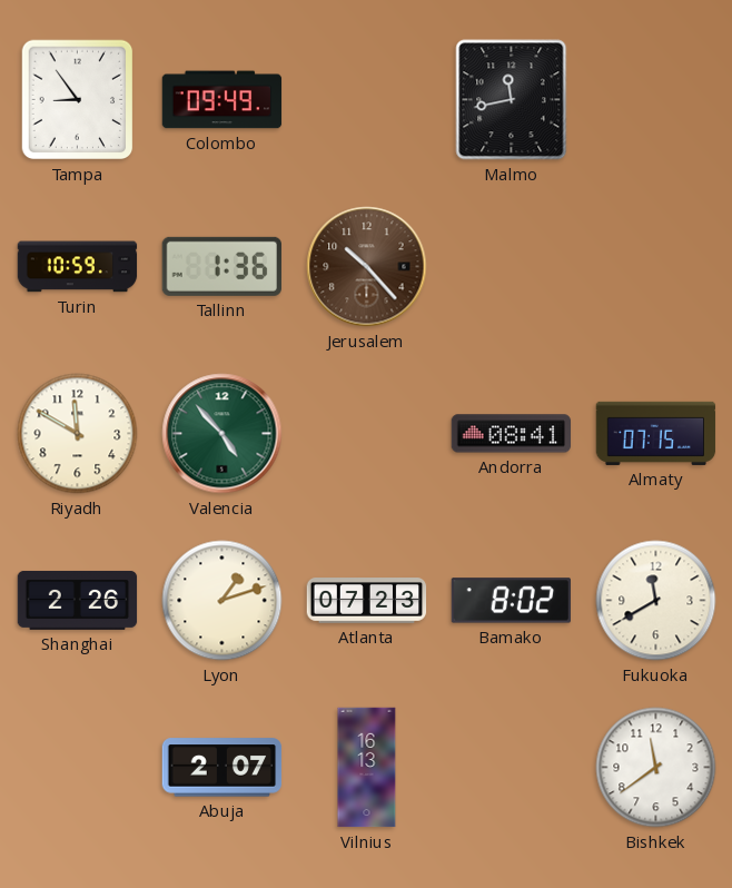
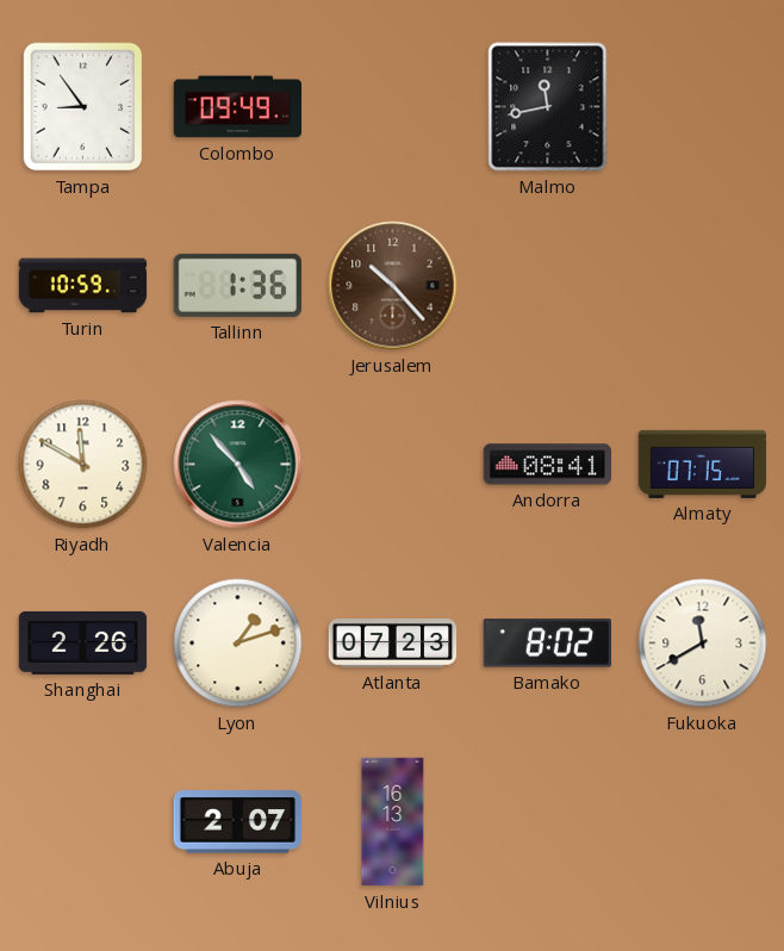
Bishkek: 11:39 -> none
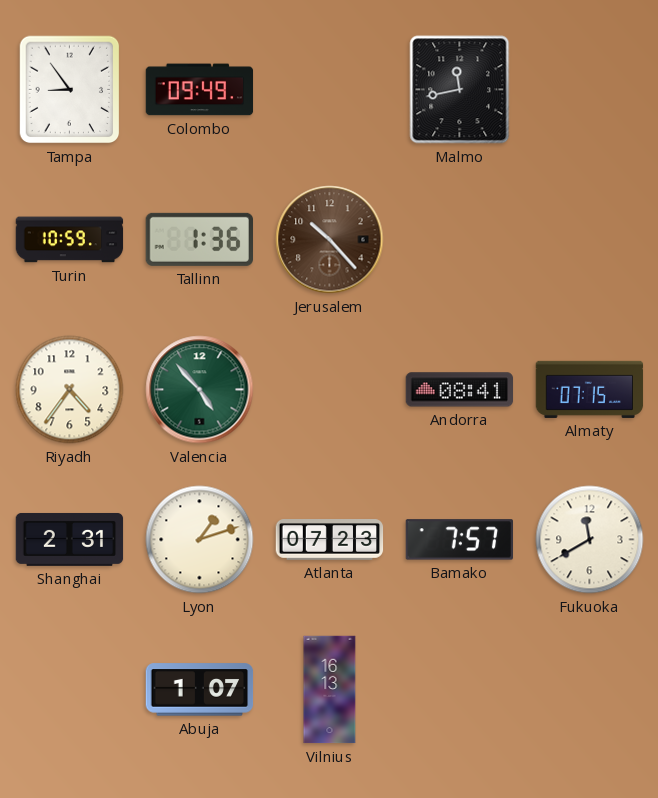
Riyadh: 11:50 -> 4:36
Shanghai: 2:26 -> 2:31
Bamako: 8:02 -> 7:57
Abuja: 2:07 -> 1:07
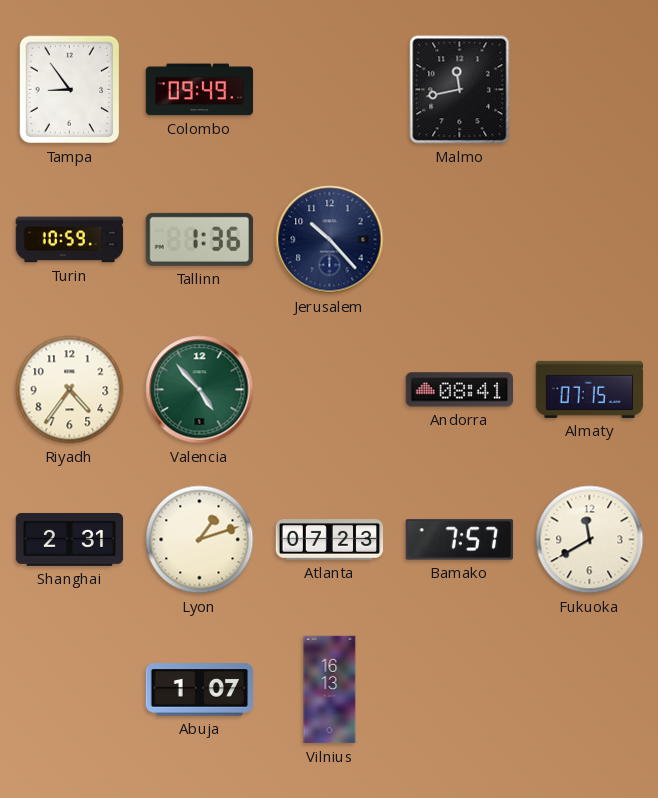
Jerusalem dial: brown -> navy
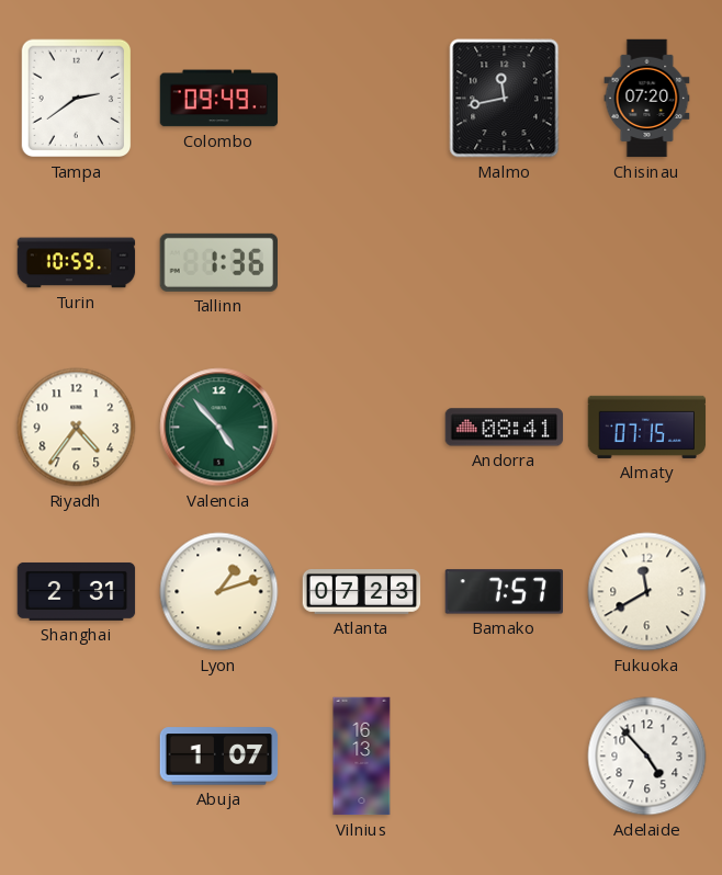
Tampa: 8:54 -> 2:39
Chisinau: none -> 07:20
Jerusalem: 10:23 -> none
Adelaide: none -> 4:53
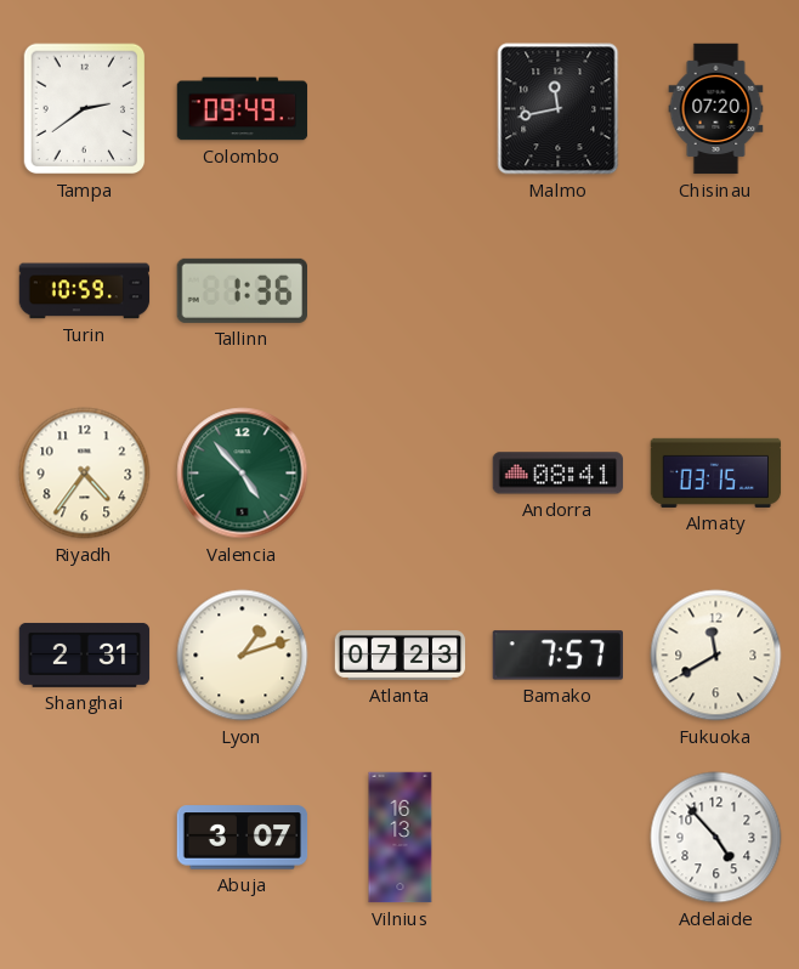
Almaty: 07:15 -> 03:15
Abuja: 1:07 -> 3:07
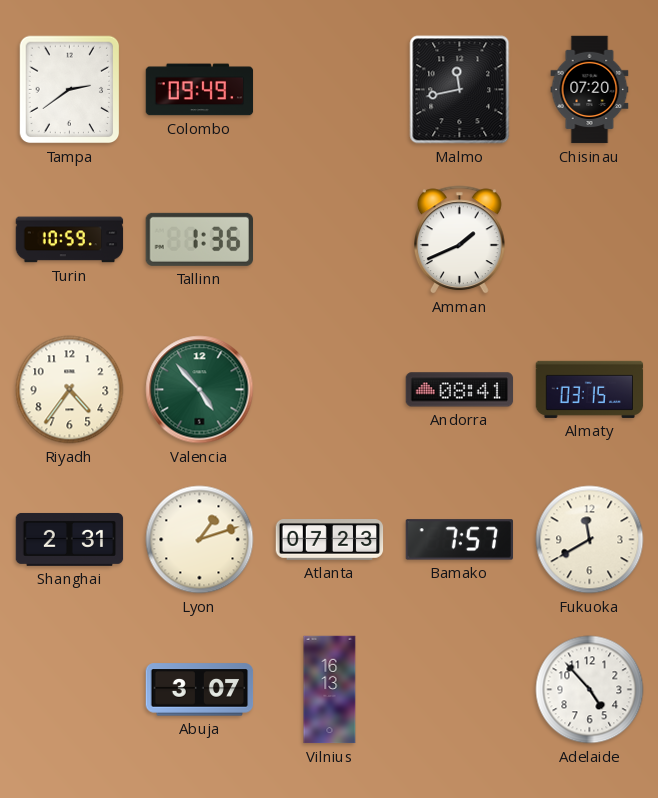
Amman: none -> 1:41
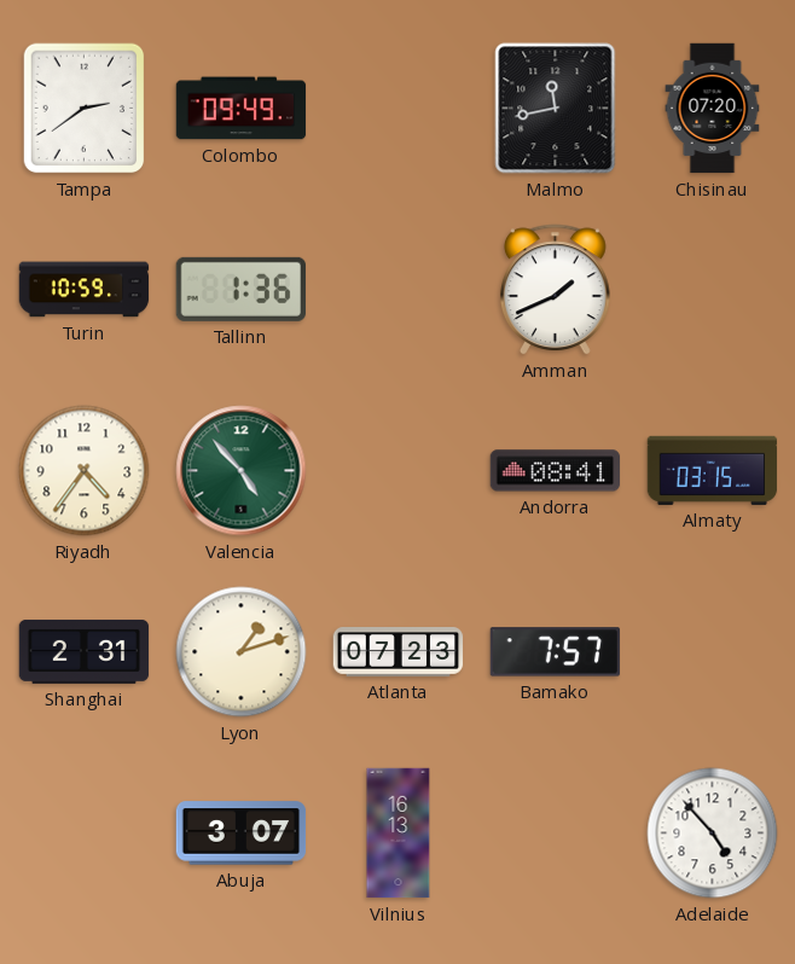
Fukuoka: 11:40 -> none
